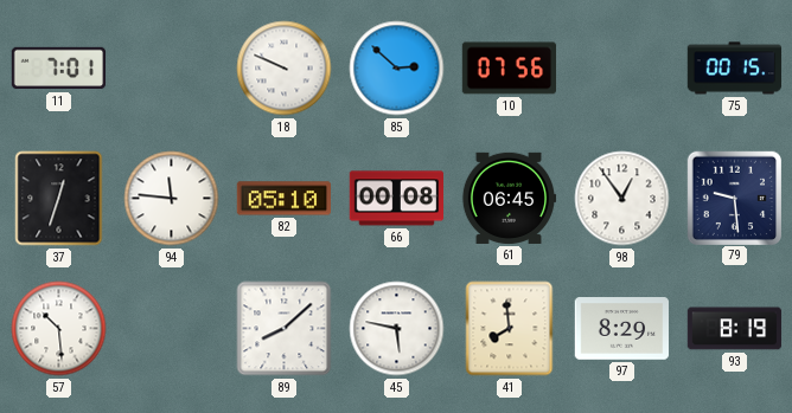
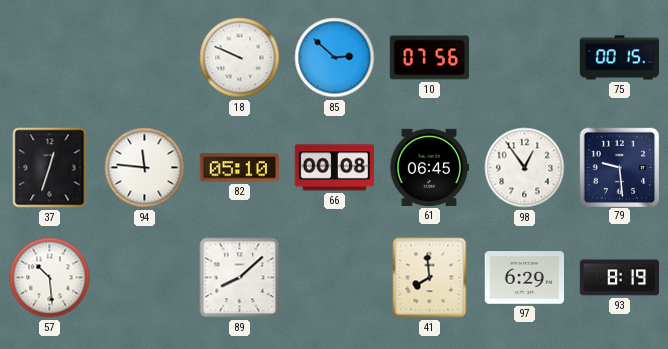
11: 7:01 -> none
45: 5:47 -> none
97: 8:29 -> 6:29
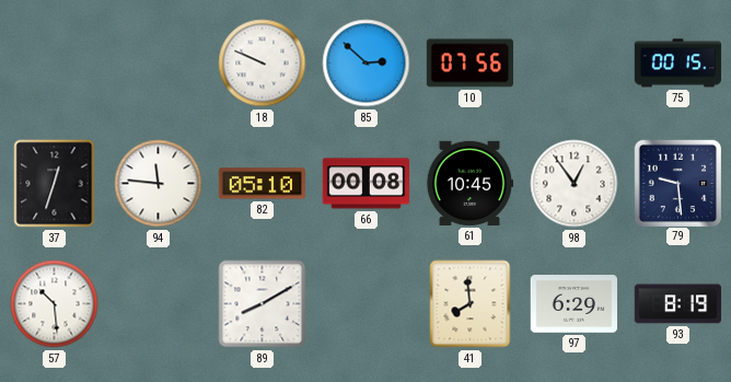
61: 06:45 -> 10:45
89: 8:08 -> 8:10
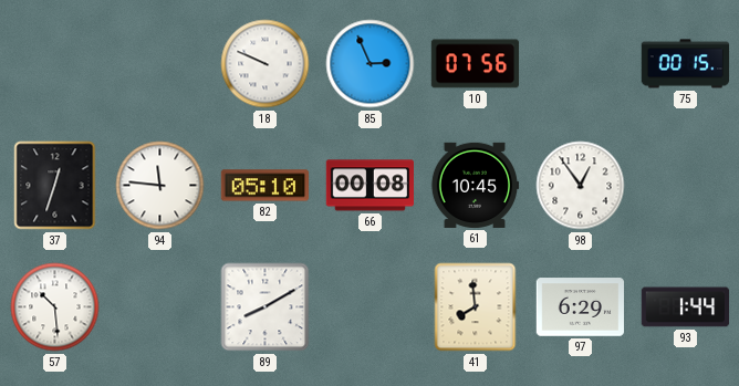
85: 2:52 -> 2:56
79: 9:29 -> none
93: 8:19 -> 1:44
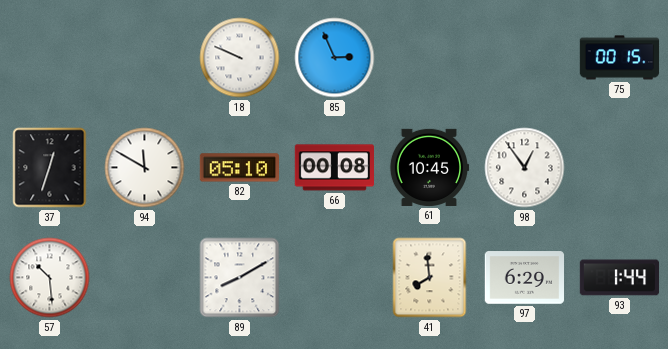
10: 07:56 -> none
94: 11:46 -> 11:50
